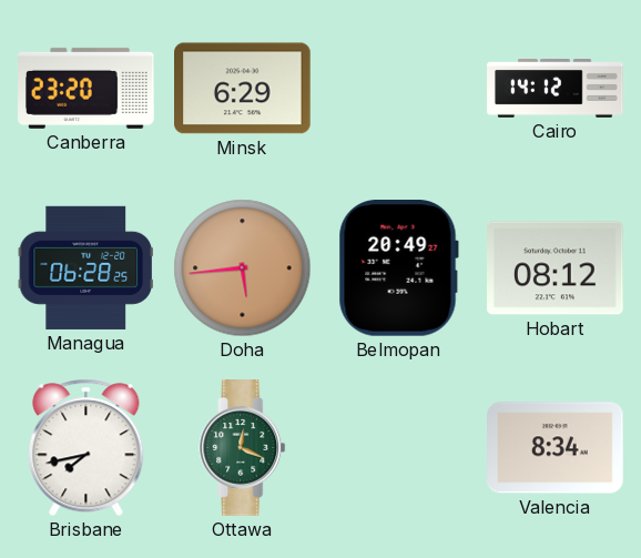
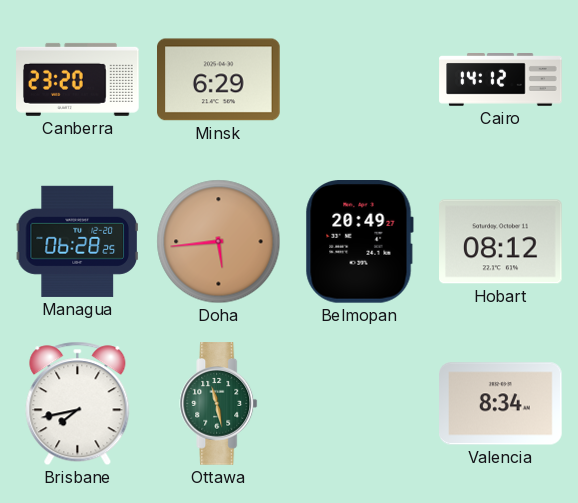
Ottawa: 12:19 -> 11:28
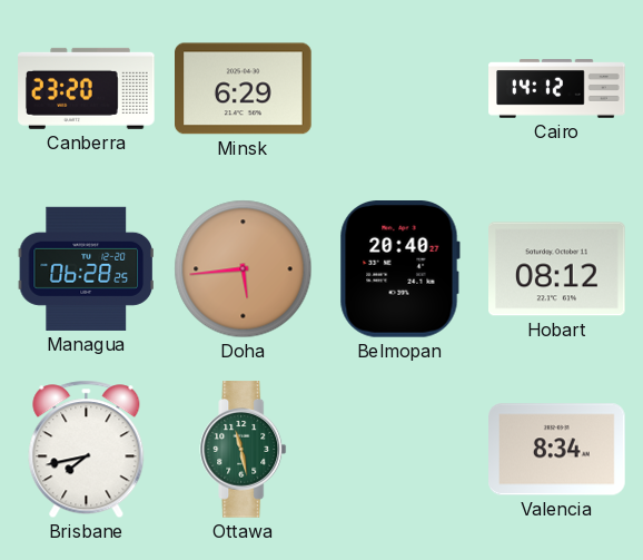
Belmopan: 20:49 -> 20:40
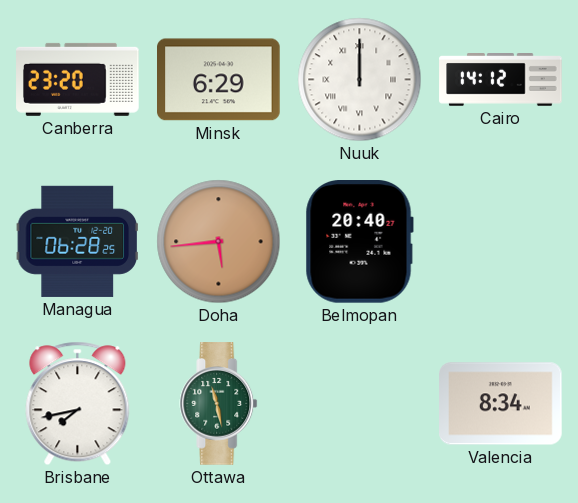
Nuuk: none -> 12:00
Hobart: 08:12 -> none
